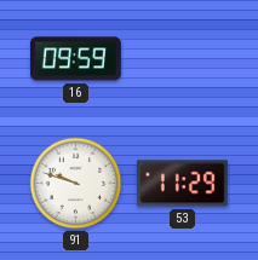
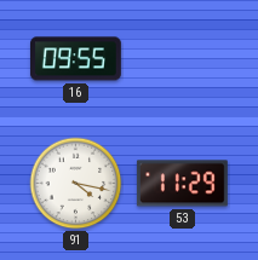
16: 09:59 -> 09:55
91: 9:48 -> 4:17
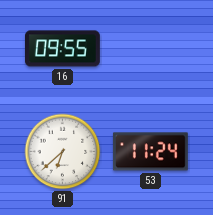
91: 4:17 -> 6:38
53: 11:29 -> 11:24
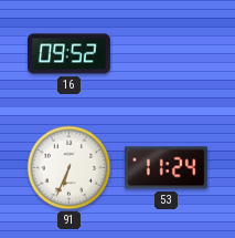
16: 09:55 -> 09:52
91: 6:38 -> 6:34
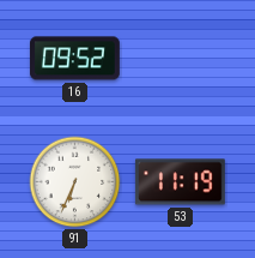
53: 11:24 -> 11:19
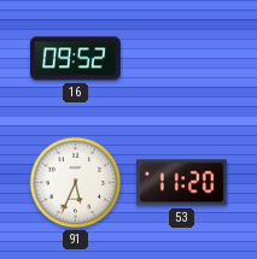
91: 6:34 -> 5:34
53: 11:19 -> 11:20
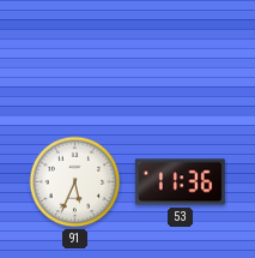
16: 09:52 -> none
53: 11:20 -> 11:36
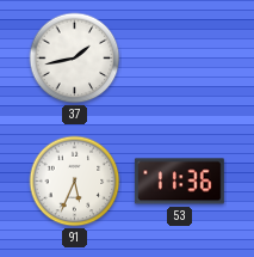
37: none -> 1:43
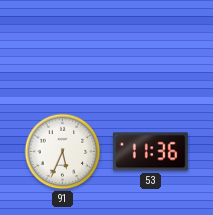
37: 1:43 -> none
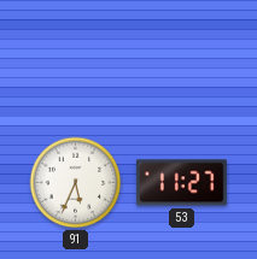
53: 11:36 -> 11:27
